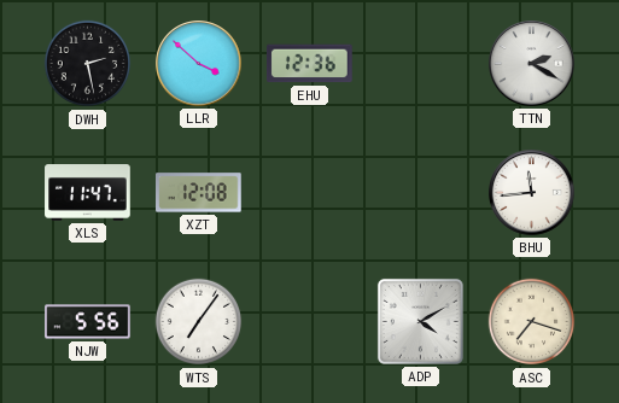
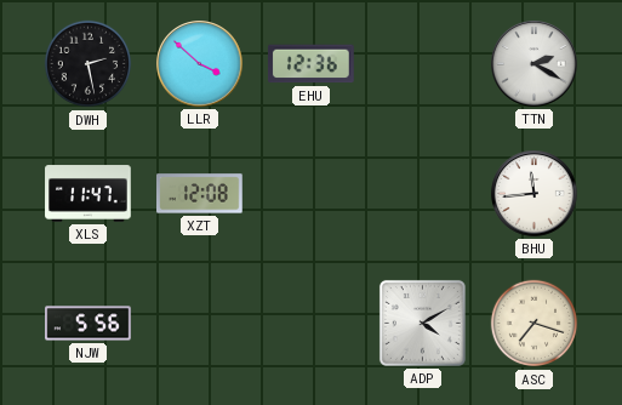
WTS: 7:06 -> none
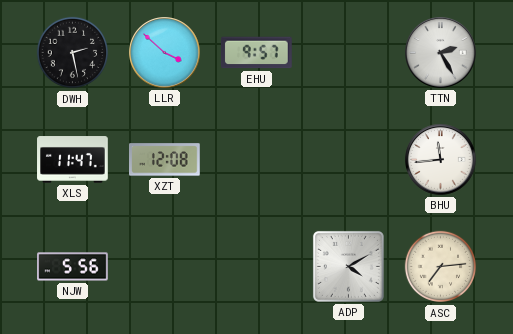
EHU: 12:36 -> 9:57
TTN: 2:20 -> 2:25
ASC: 7:18 -> 7:14
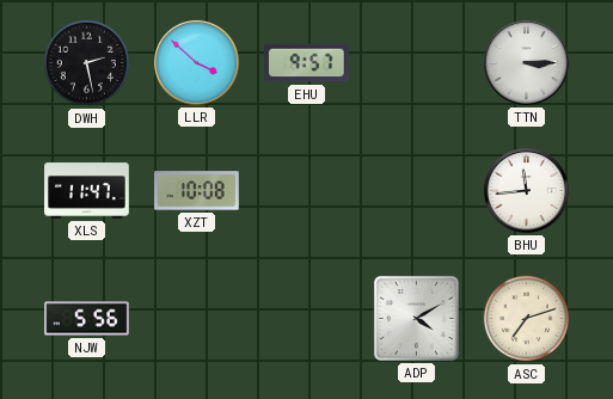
TTN: 2:25 -> 3:15
XZT: 12:08 -> 10:08
ASC: 7:14 -> 7:12
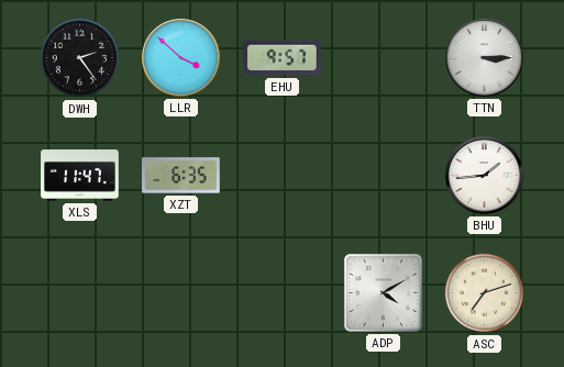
DWH: 2:28 -> 2:24
XZT: 10:08 -> 6:35
BHU: 11:44 -> 1:44
NJW: 5:56 -> none
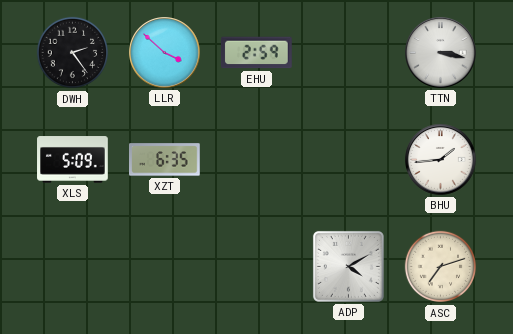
EHU: 9:57 -> 2:59
TTN: 3:15 -> 3:17
XLS: 11:47 -> 5:09
